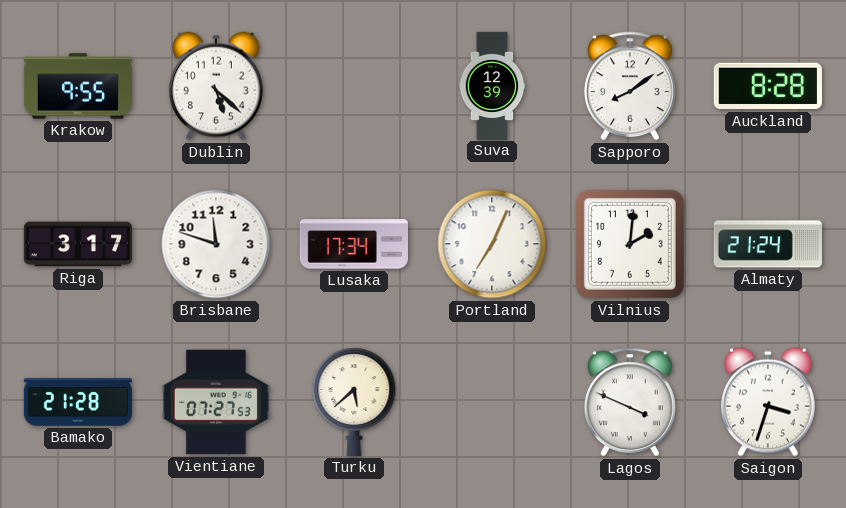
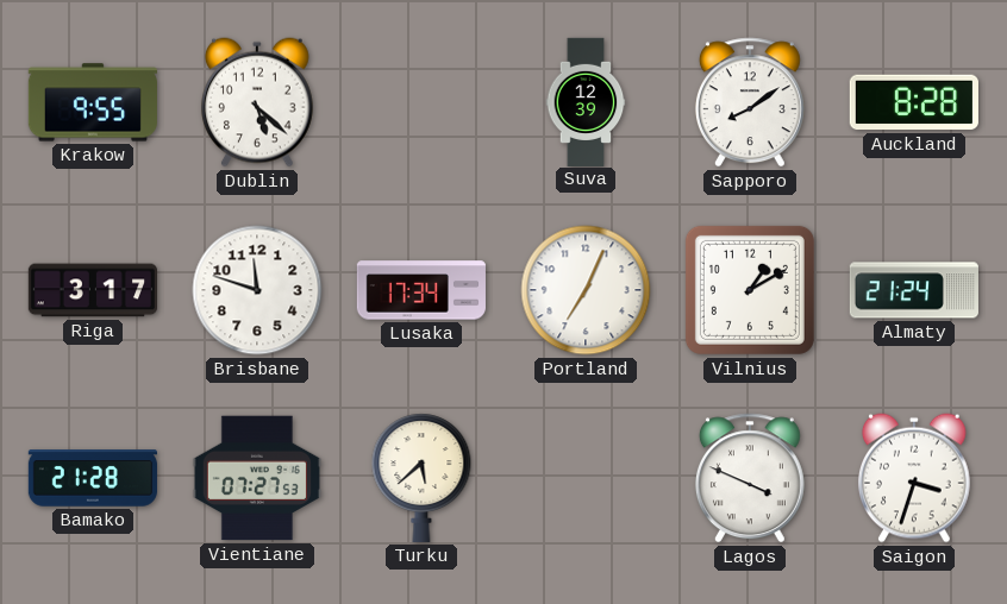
Vilnius: 2:01 -> 1:10
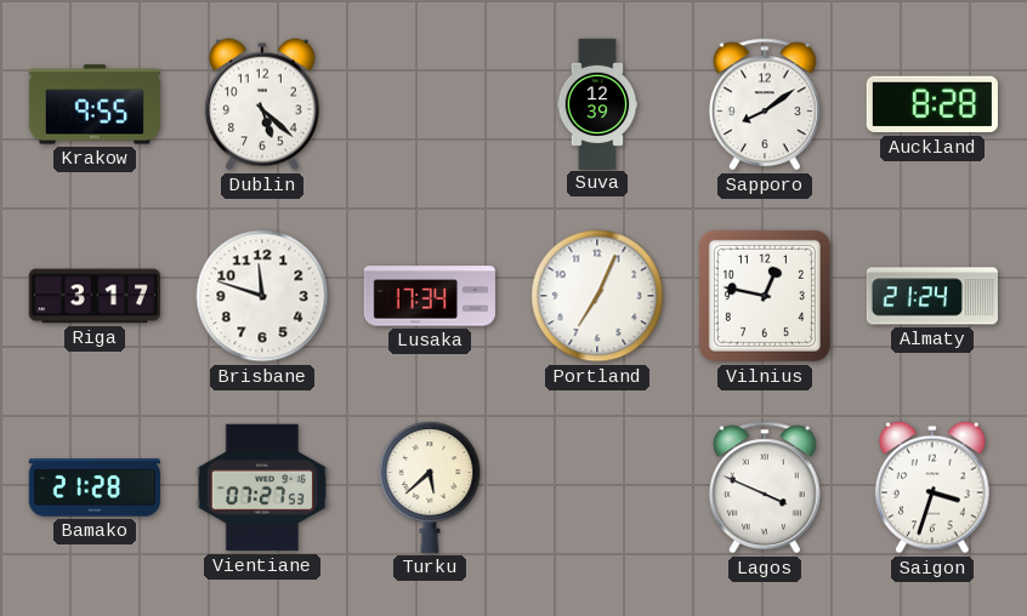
Vilnius: 1:10 -> 12:47
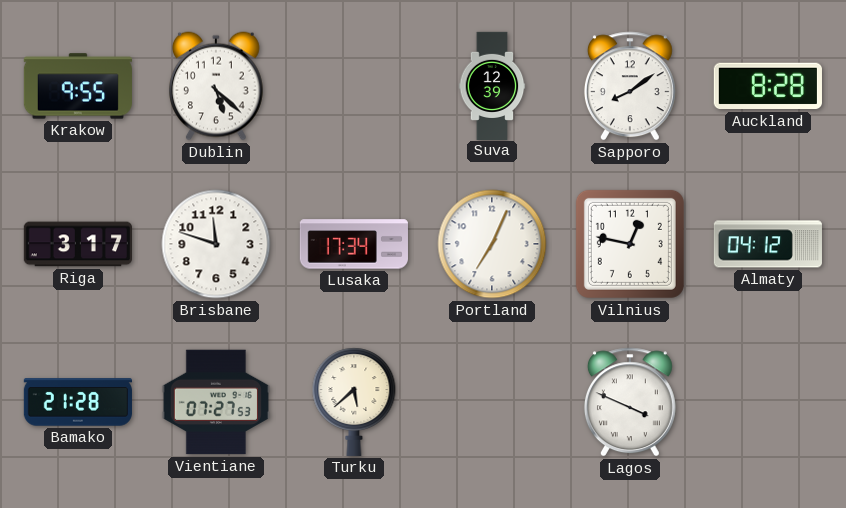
Almaty: 21:24 -> 04:12
Saigon: 3:33 -> none
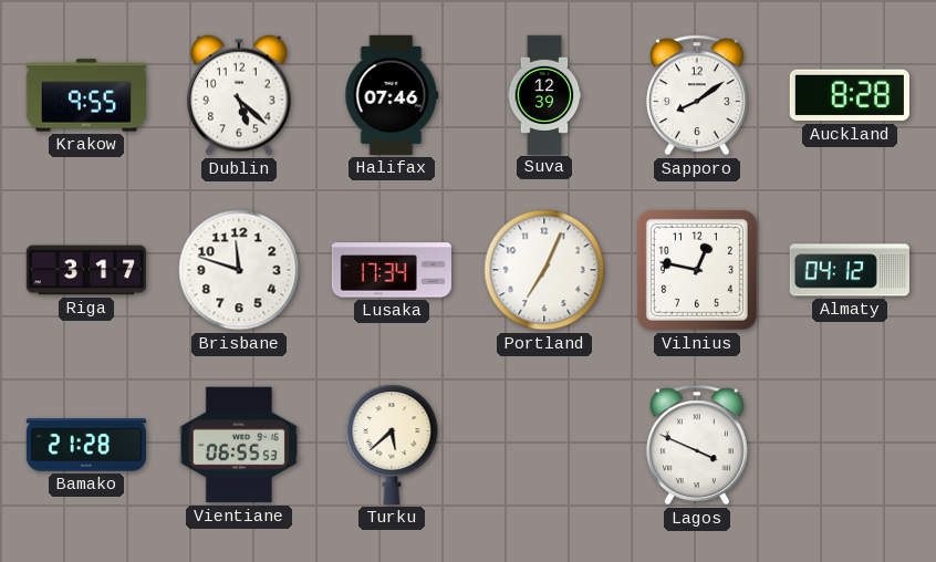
Halifax: none -> 07:46
Vientiane: 07:27 -> 06:55
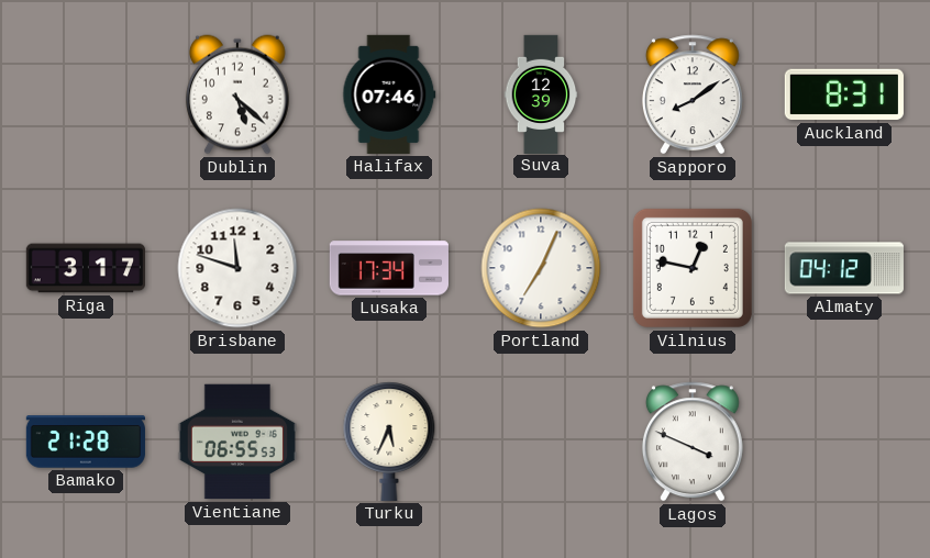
Krakow: 9:55 -> none
Auckland: 8:28 -> 8:31
Turku: 5:38 -> 5:34
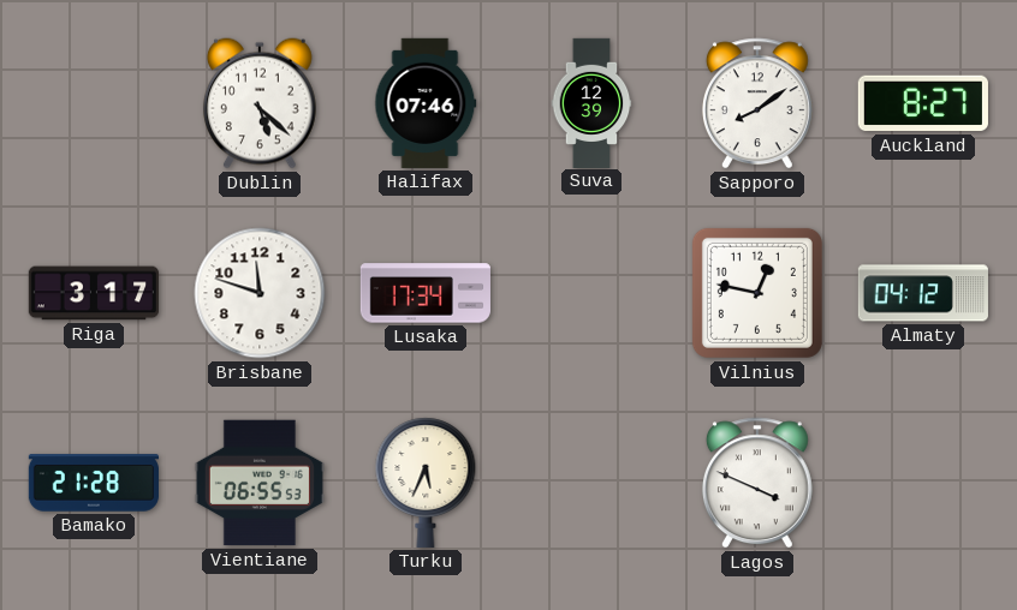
Auckland: 8:31 -> 8:27
Portland: 7:04 -> none
